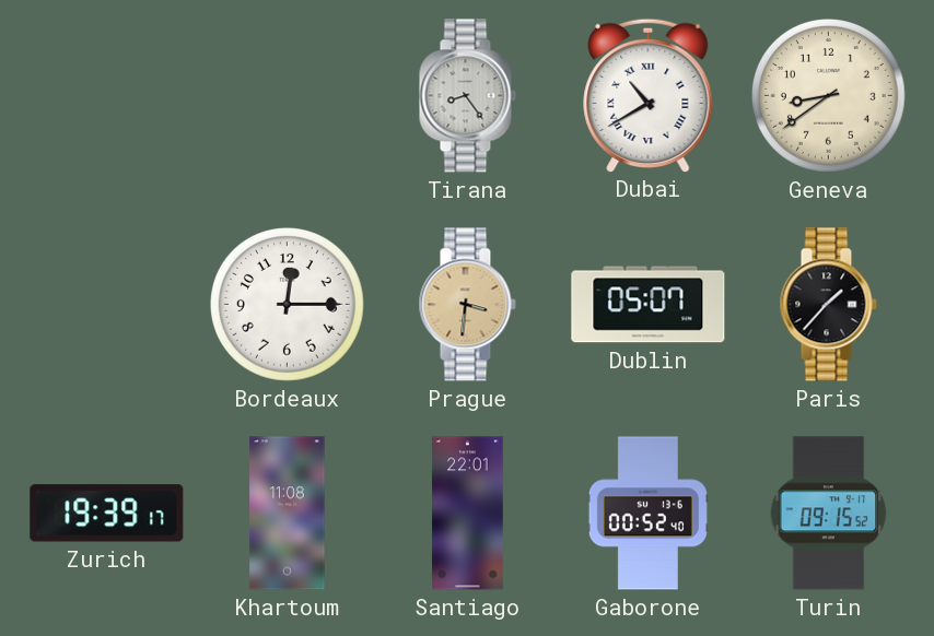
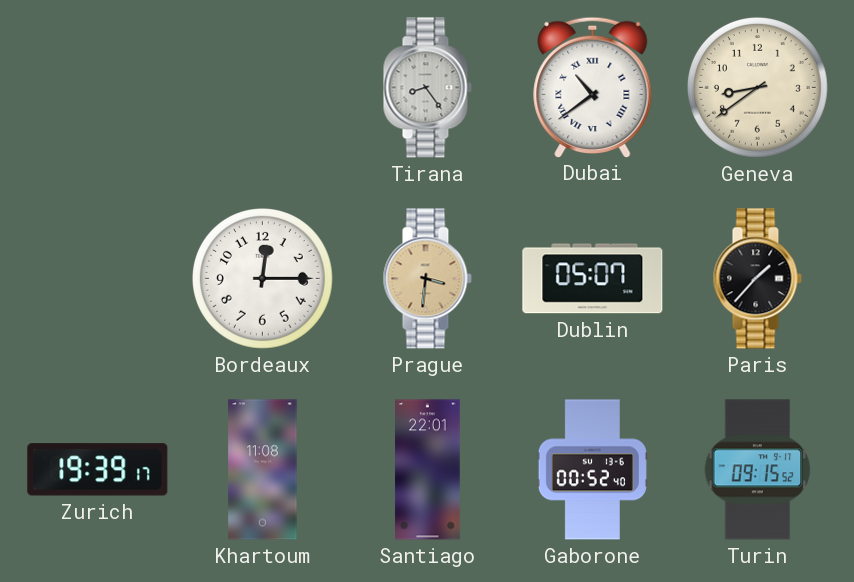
Dubai: 10:40 -> 10:39
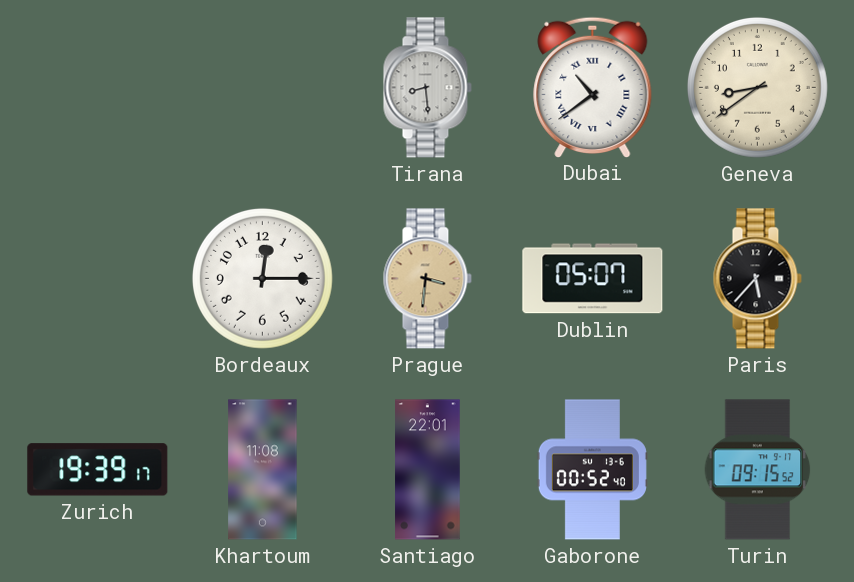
Tirana: 8:24 -> 8:29
Paris: 1:37 -> 5:37
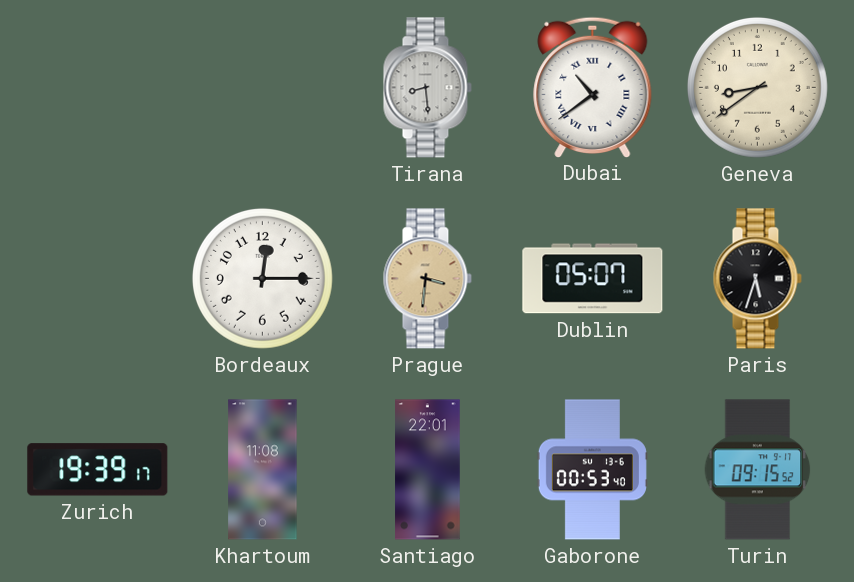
Paris: 5:37 -> 5:33
Gaborone: 00:52 -> 00:53
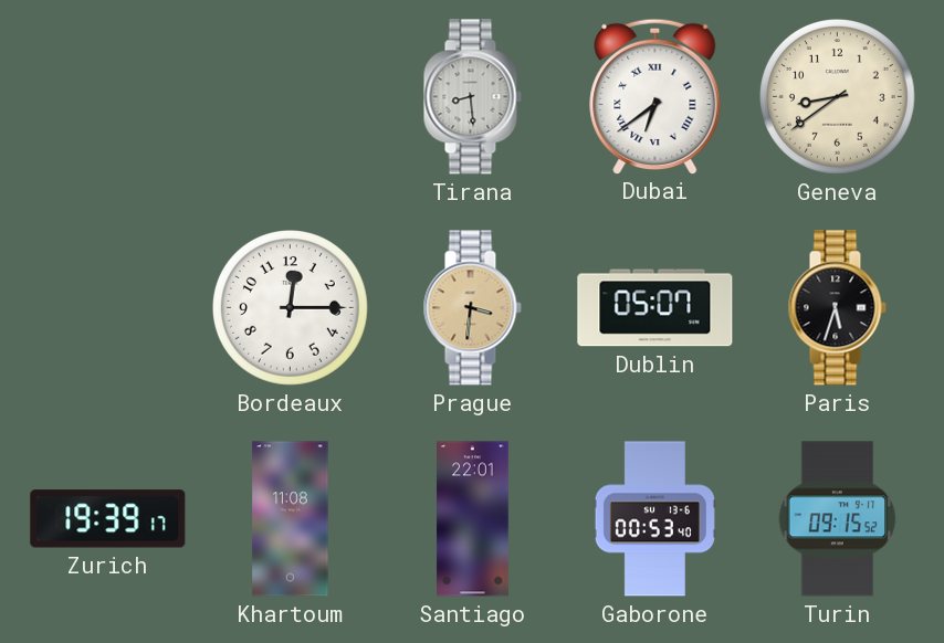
Dubai: 10:39 -> 6:39
